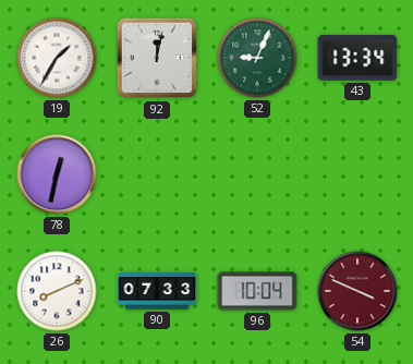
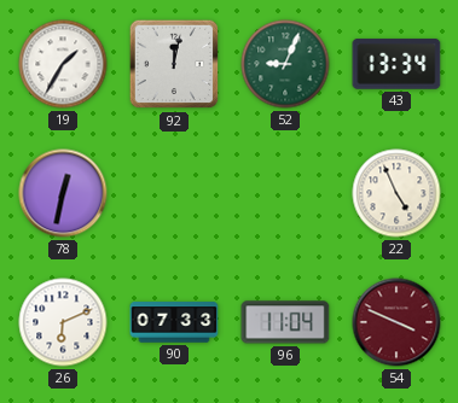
22: none -> 4:56
26: 8:11 -> 6:11
96: 10:04 -> 11:04
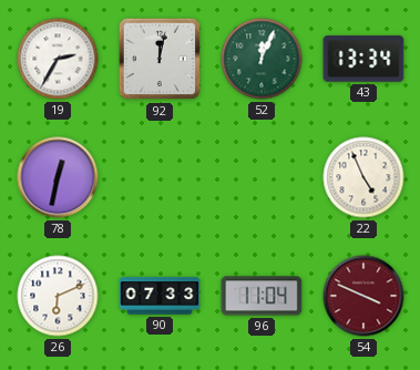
19: 1:35 -> 2:35
52: 9:04 -> 12:04
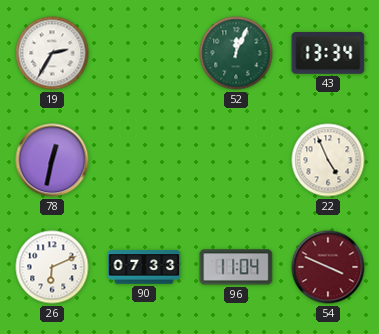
92: 12:02 -> none
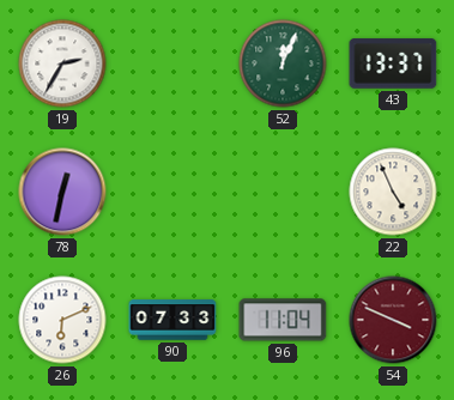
43: 13:34 -> 13:37
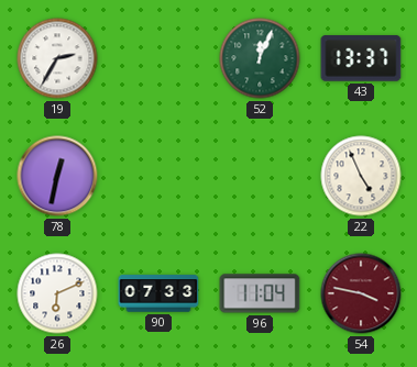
54: 3:49 -> 3:47
